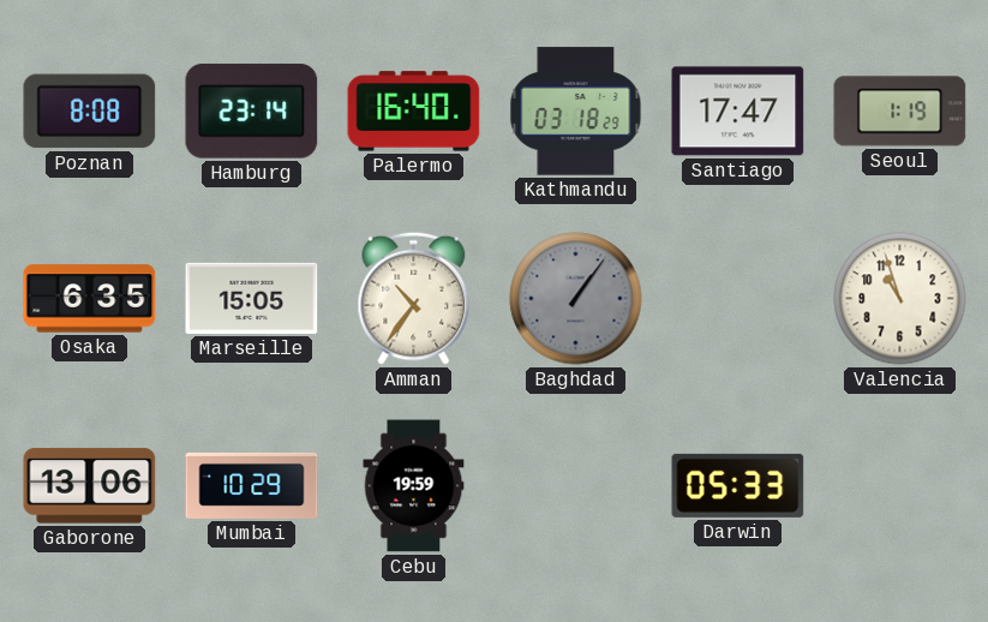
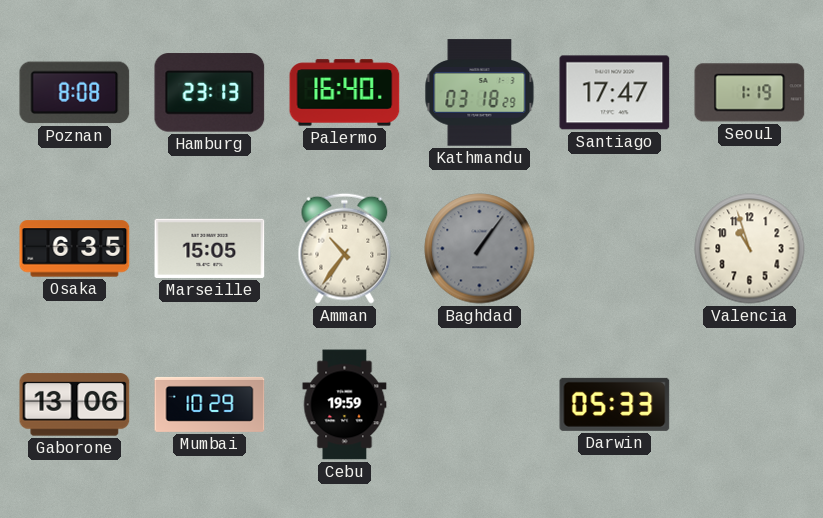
Hamburg: 23:14 -> 23:13
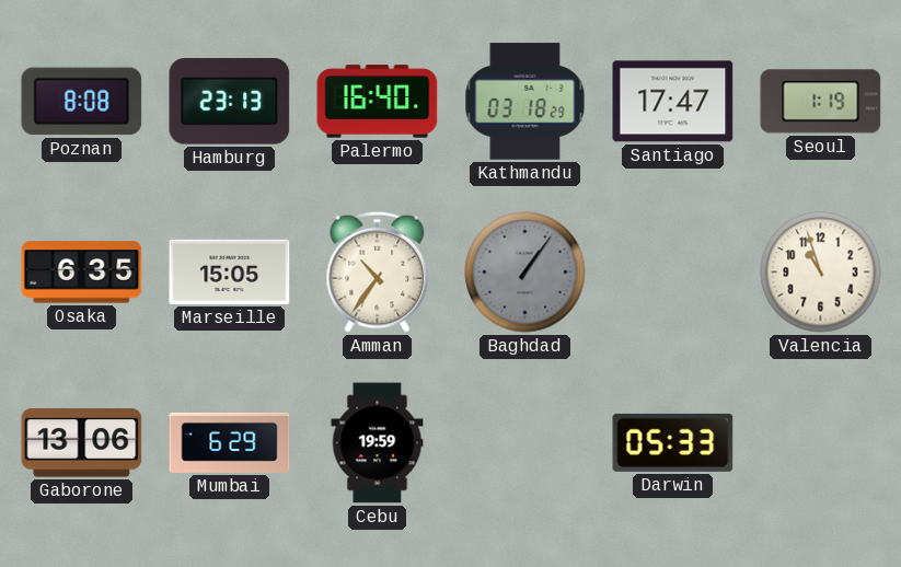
Mumbai: 10:29 -> 6:29
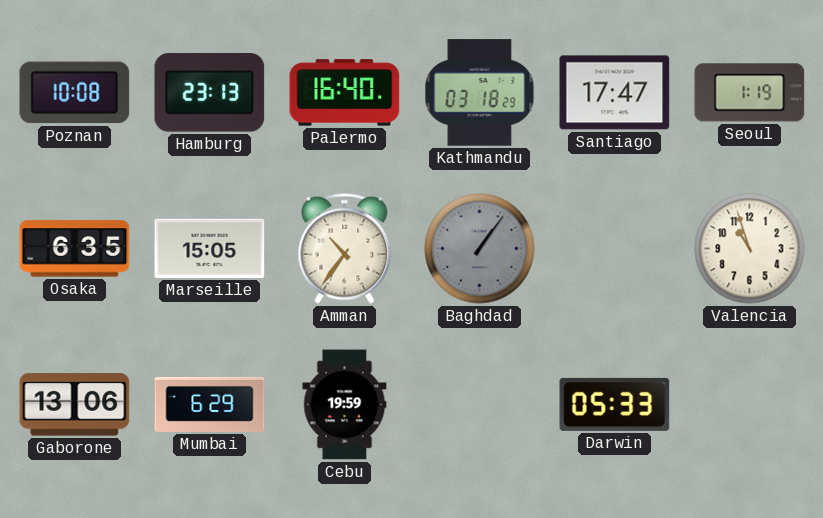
Poznan: 8:08 -> 10:08
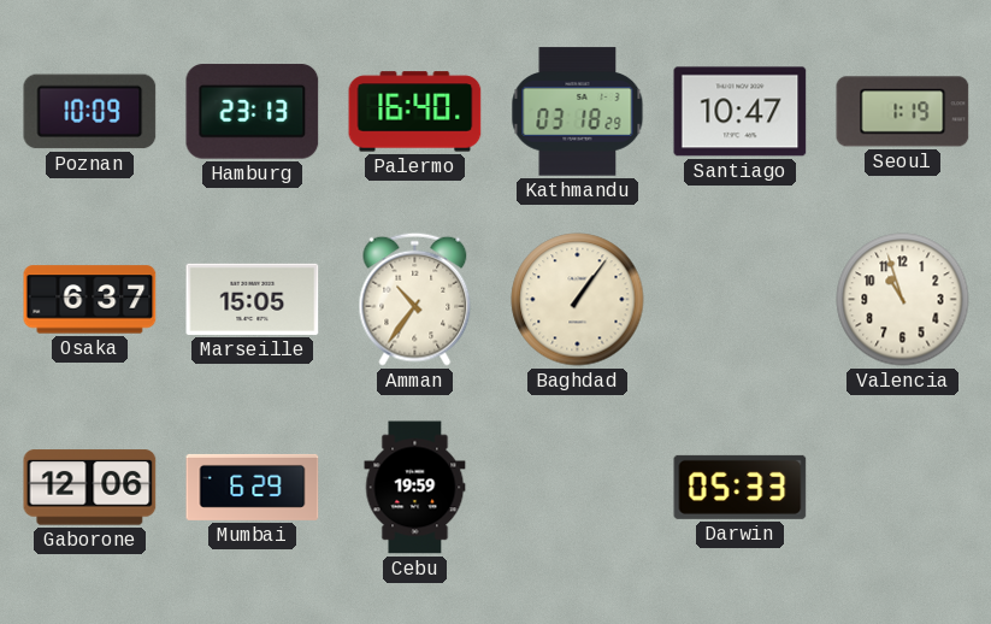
Poznan: 10:08 -> 10:09
Santiago: 17:47 -> 10:47
Osaka: 6:35 -> 6:37
Baghdad dial: grey -> cream
Gaborone: 13:06 -> 12:06
